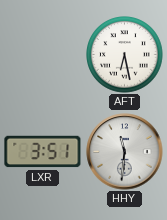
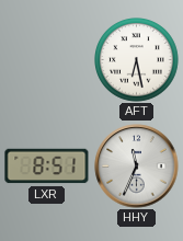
LXR: 3:51 -> 8:51
HHY: 11:31 -> 11:34
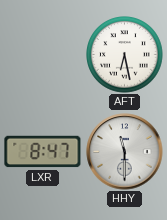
LXR: 8:51 -> 8:47
HHY: 11:34 -> 11:30
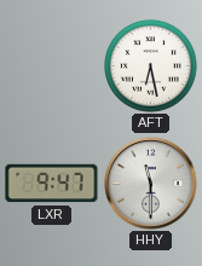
LXR: 8:47 -> 9:47
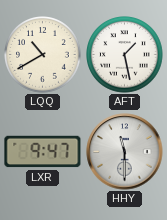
LQQ: none -> 10:40
AFT: 6:28 -> 1:28
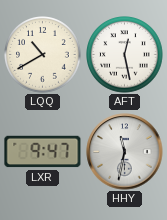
AFT: 1:28 -> 12:28
HHY: 11:30 -> 11:32
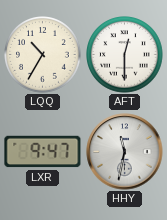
LQQ: 10:40 -> 10:35
AFT: 12:28 -> 12:30
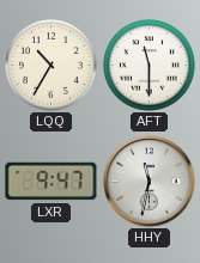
AFT: 12:30 -> 11:30
